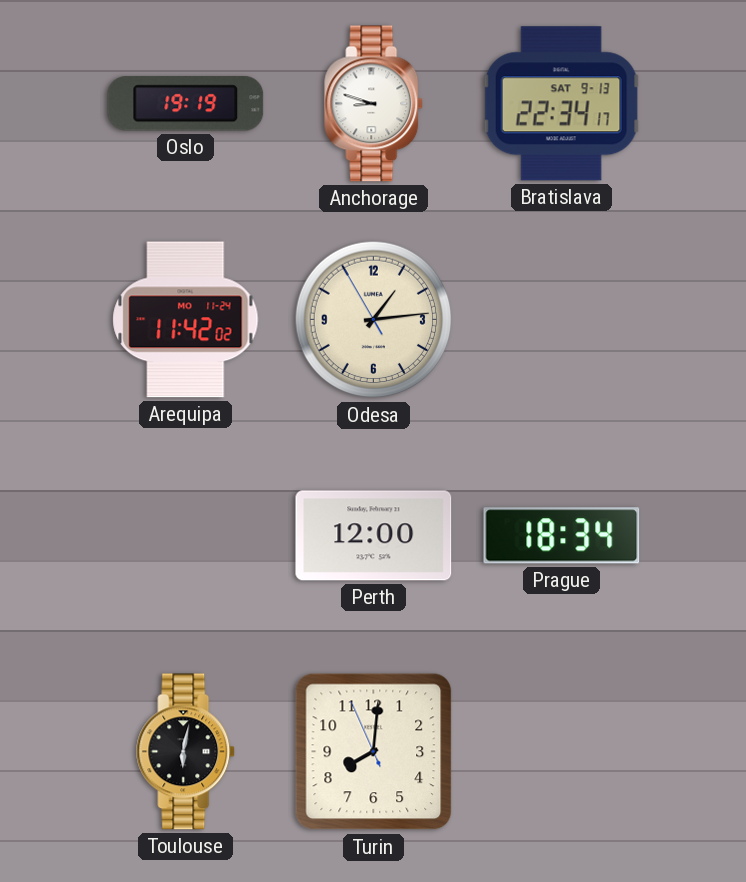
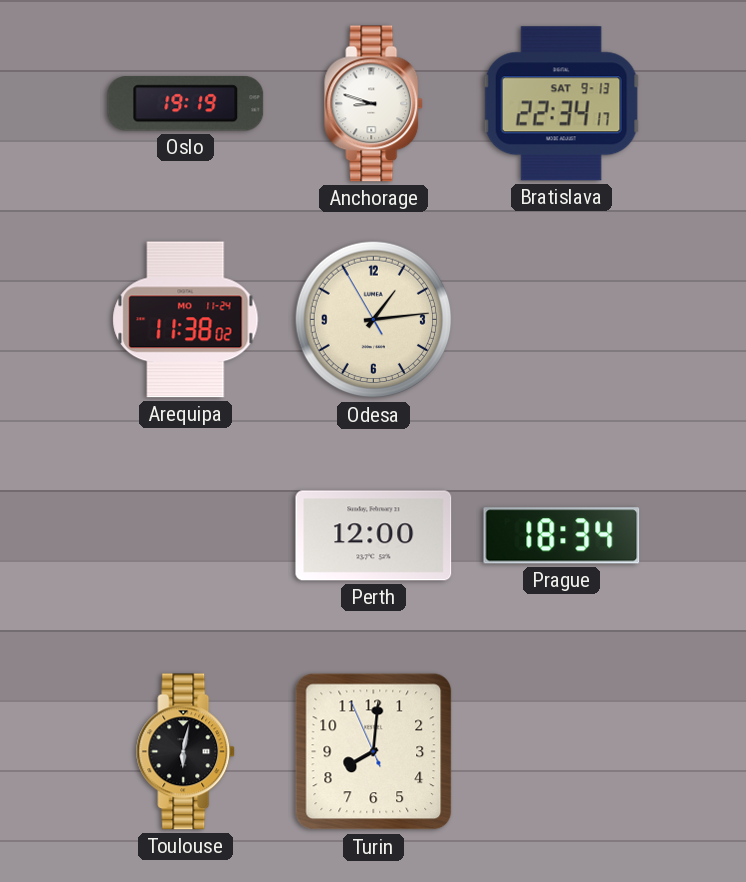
Arequipa: 11:42 -> 11:38
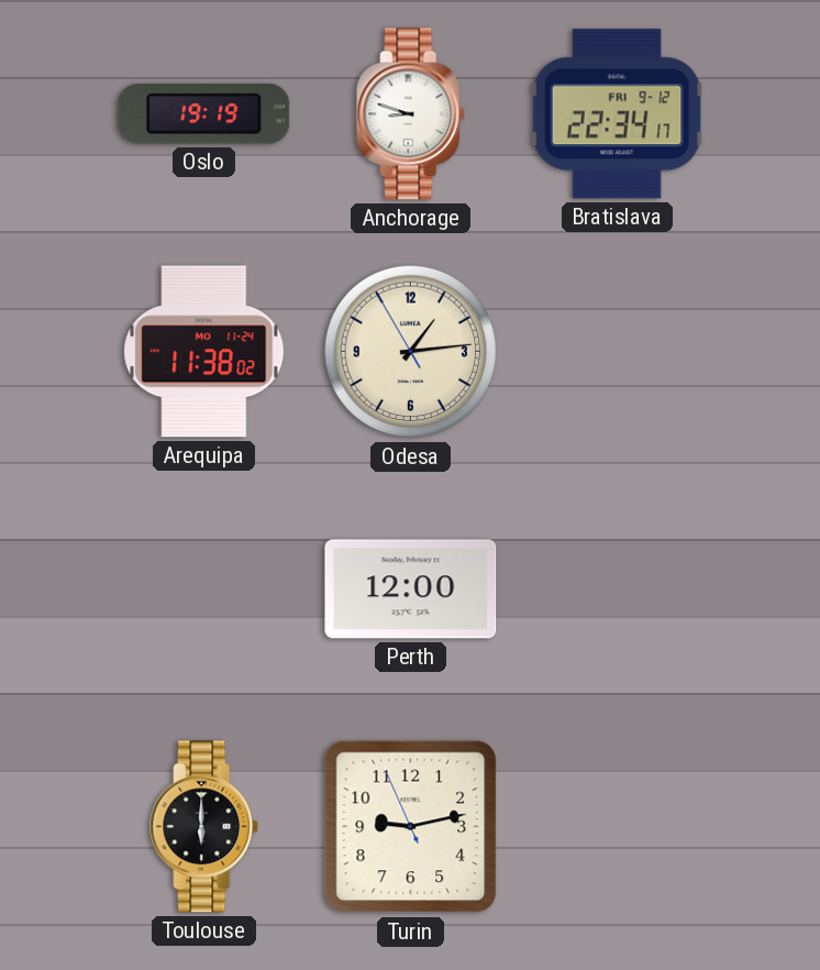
Bratislava date: SAT 9-13 -> FRI 9-12
Prague: 18:34 -> none
Toulouse: 6:02 -> 6:00
Turin: 8:00 -> 9:12
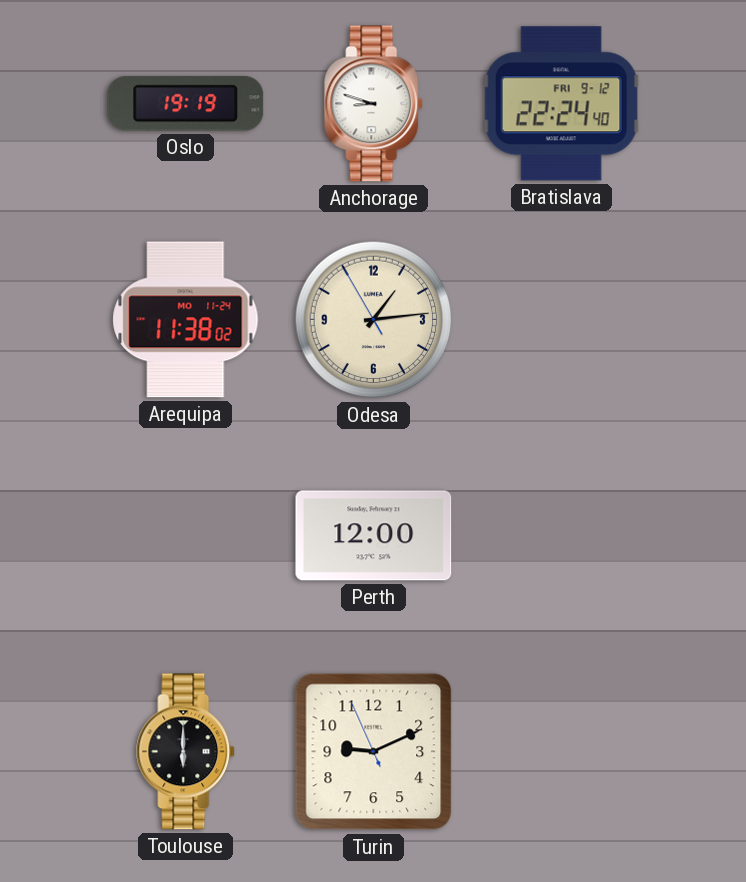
Bratislava: 22:34 -> 22:24
Turin: 9:12 -> 9:10
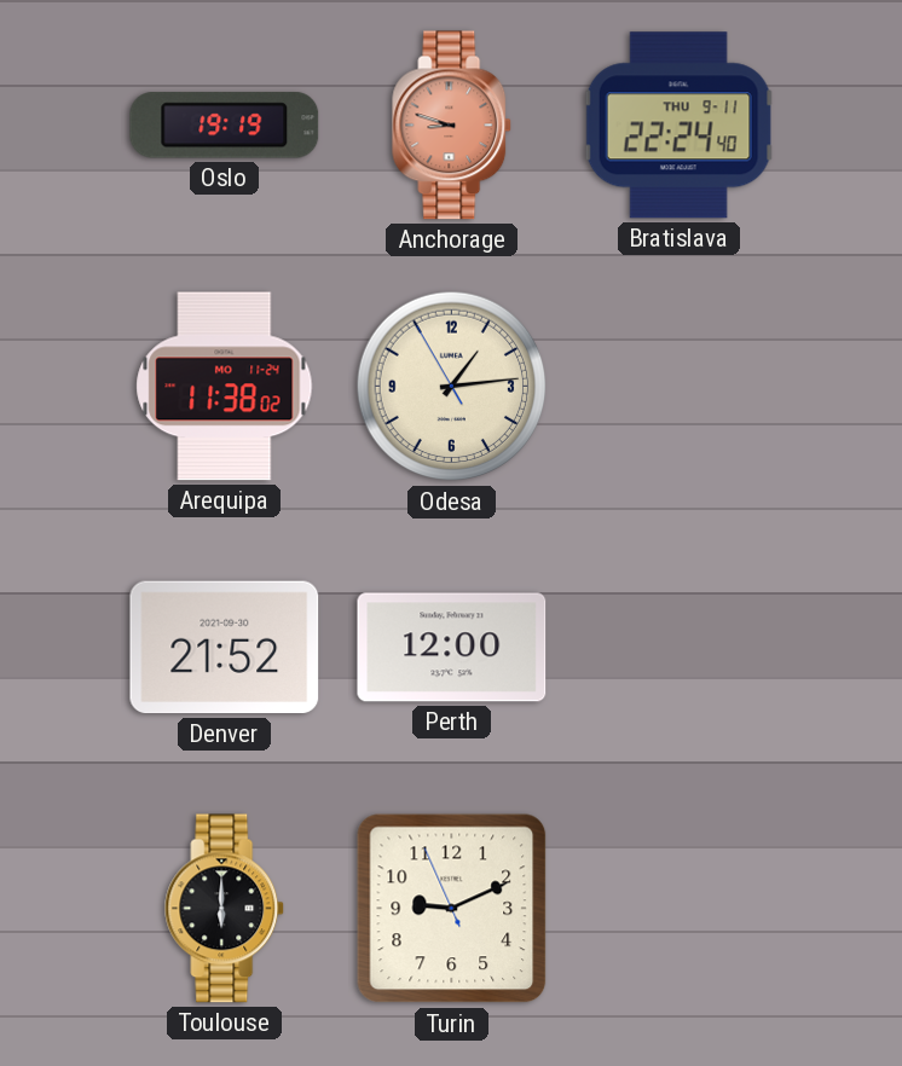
Anchorage dial: white -> salmon
Bratislava date: FRI 9-12 -> THU 9-11
Denver: none -> 21:52
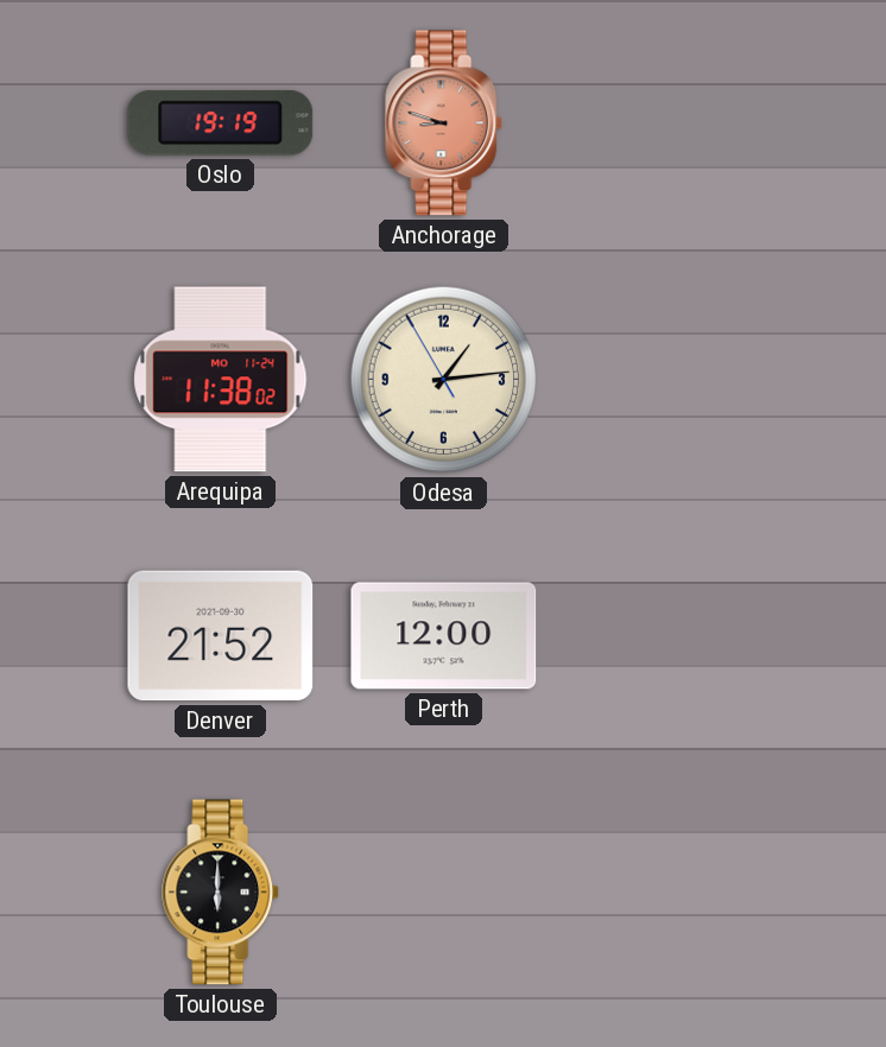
Bratislava: 22:24 -> none
Turin: 9:10 -> none
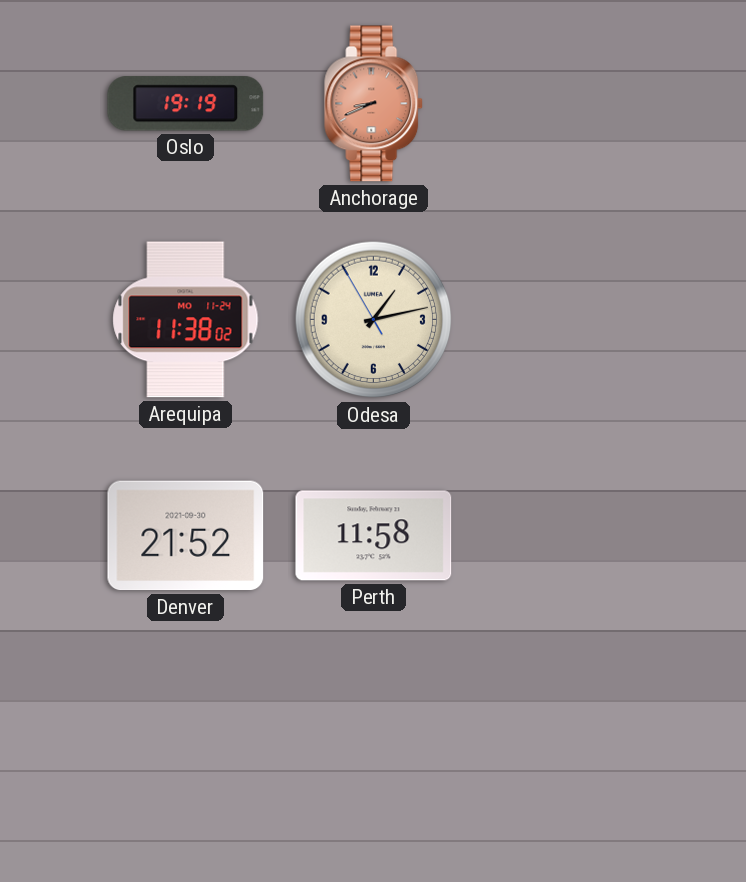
Anchorage: 8:48 -> 8:41
Odesa: 1:13 -> 1:12
Perth: 12:00 -> 11:58
Toulouse: 6:00 -> none
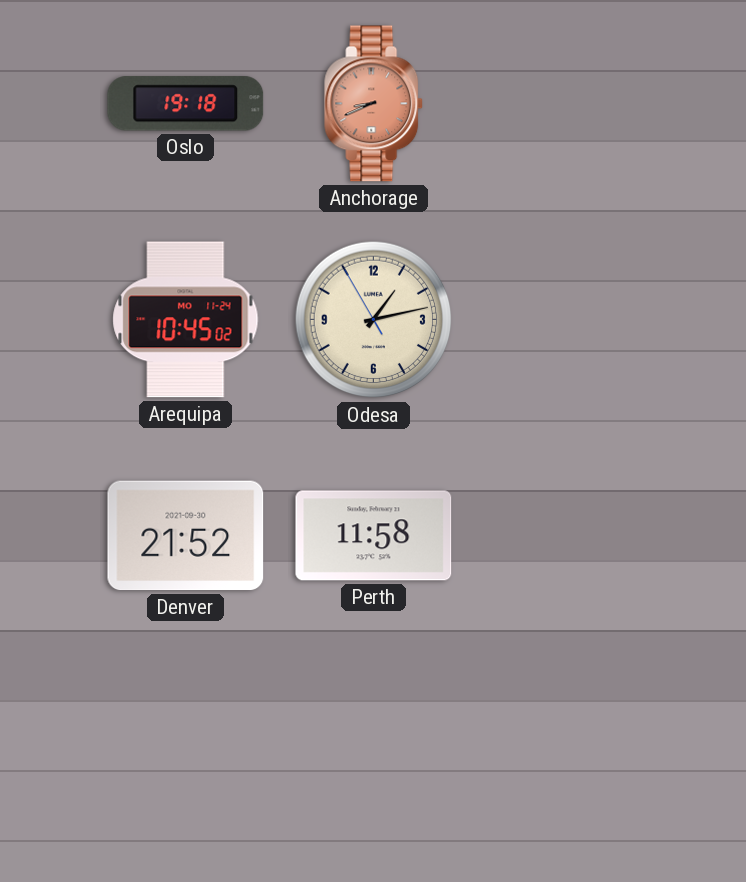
Oslo: 19:19 -> 19:18
Arequipa: 11:38 -> 10:45
